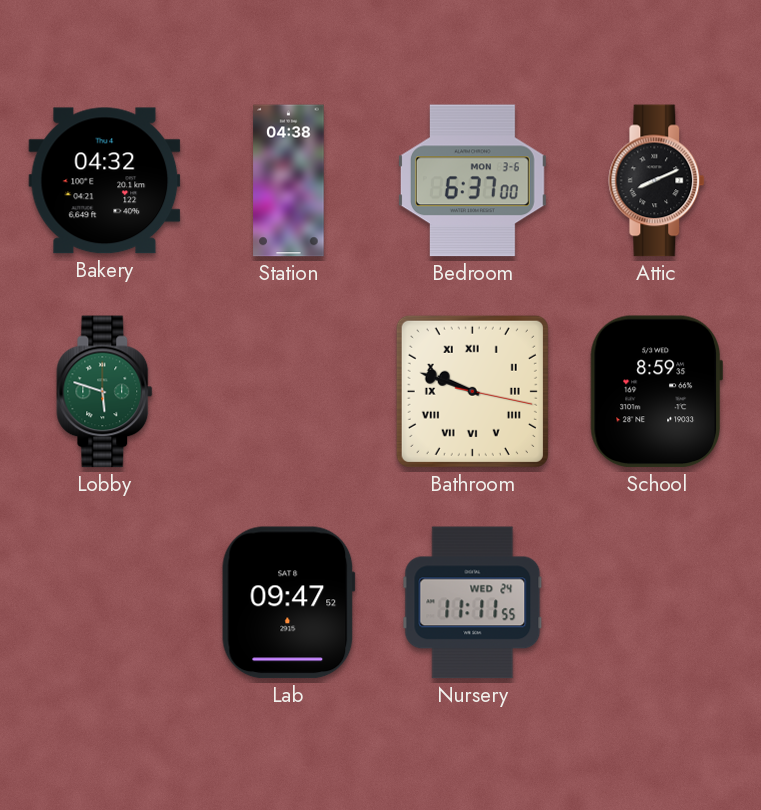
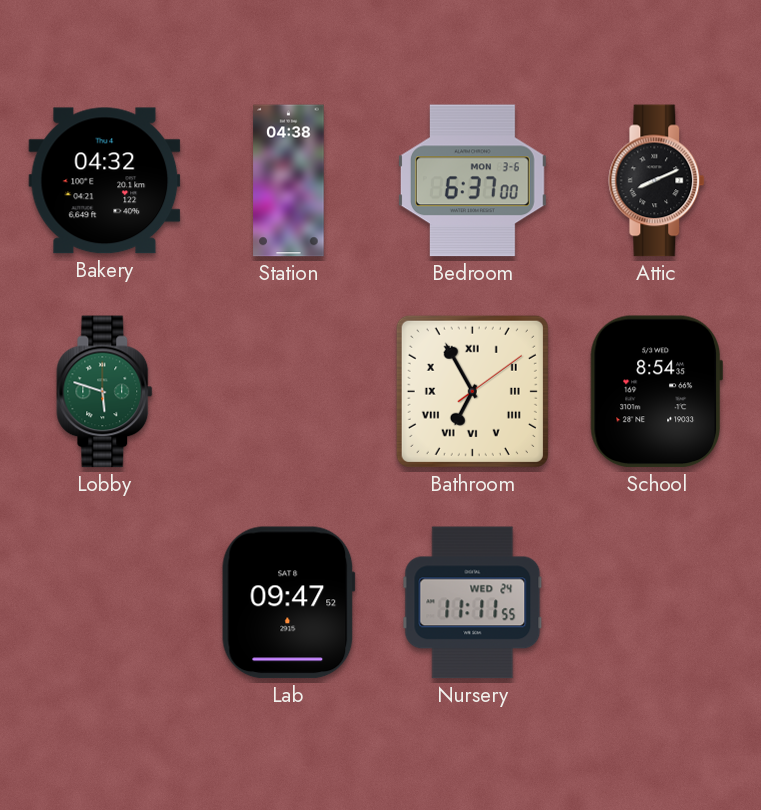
Bathroom: 9:48 -> 6:55
School: 8:59 -> 8:54
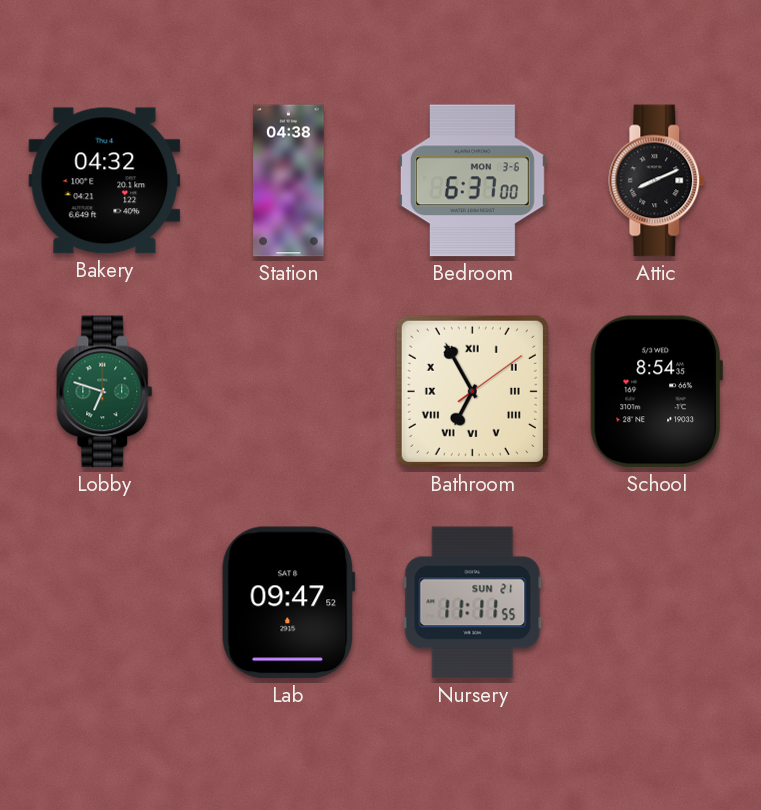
Lobby: 5:48 -> 6:48
Nursery date: WED 24 -> SUN 21
